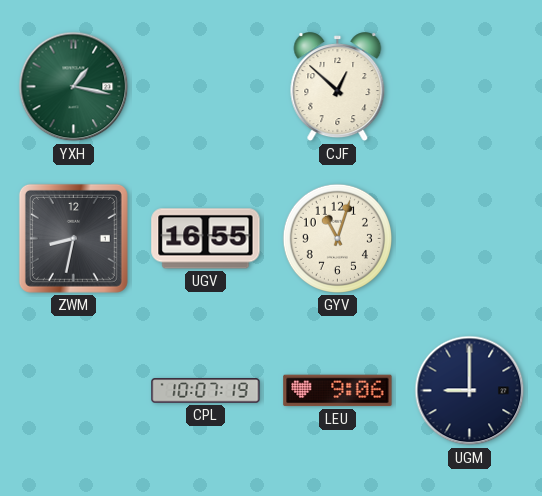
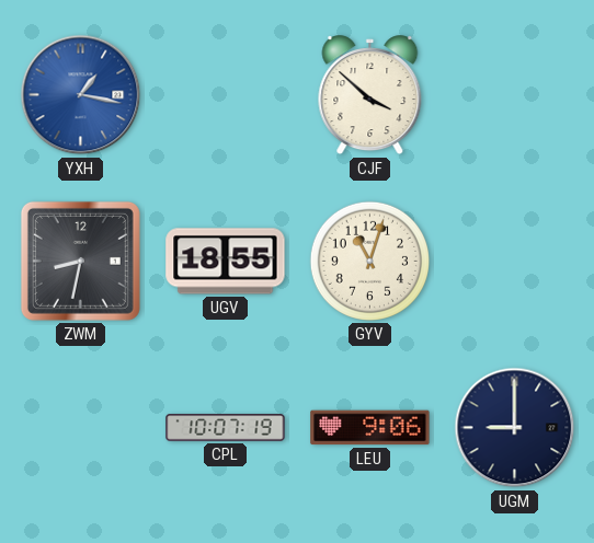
YXH dial: green -> blue
CJF: 12:52 -> 3:52
UGV: 16:55 -> 18:55
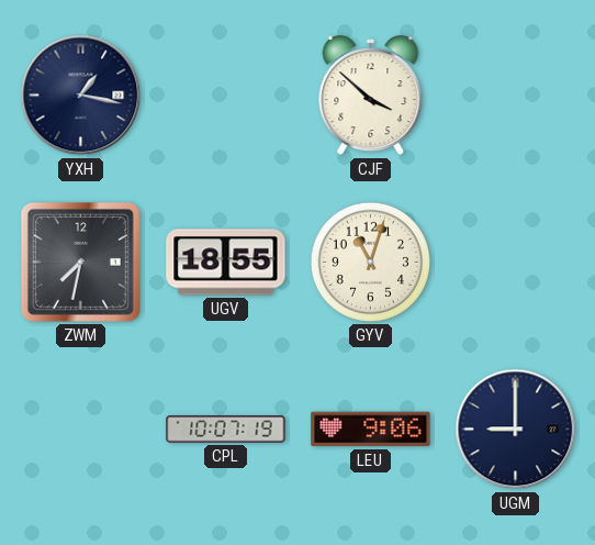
YXH dial: blue -> navy
ZWM: 8:32 -> 7:32
